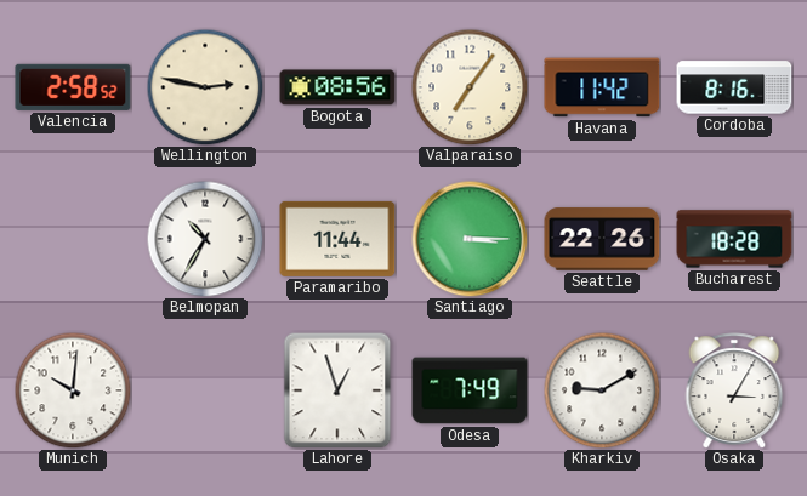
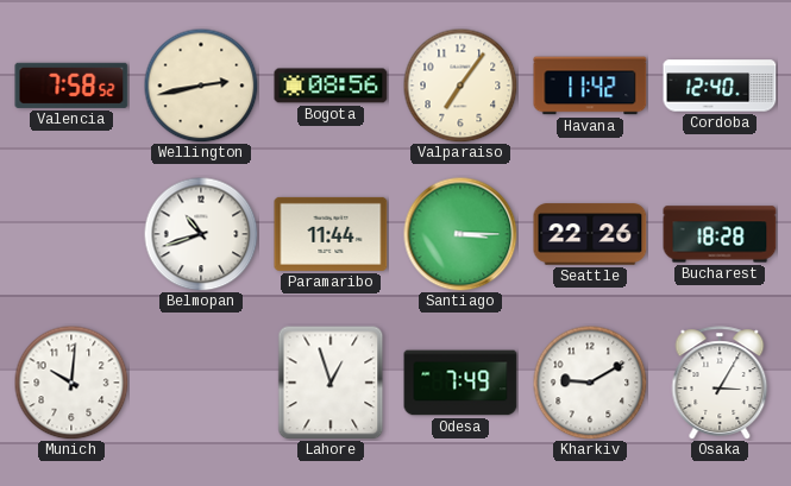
Valencia: 2:58 -> 7:58
Wellington: 2:47 -> 2:43
Cordoba: 8:16 -> 12:40
Belmopan: 10:35 -> 10:42
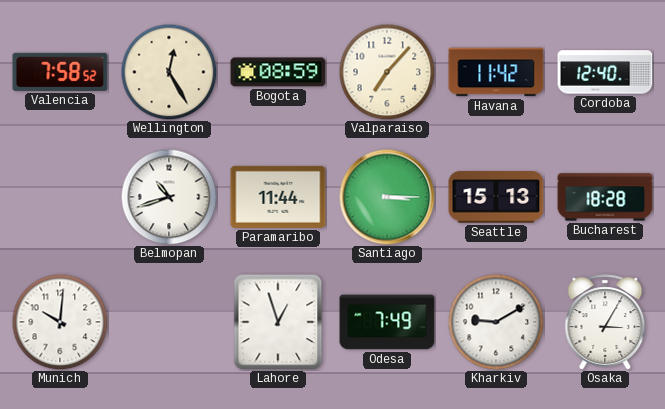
Wellington: 2:43 -> 12:25
Bogota: 08:56 -> 08:59
Valparaiso: 7:06 -> 7:07
Seattle: 22:26 -> 15:13
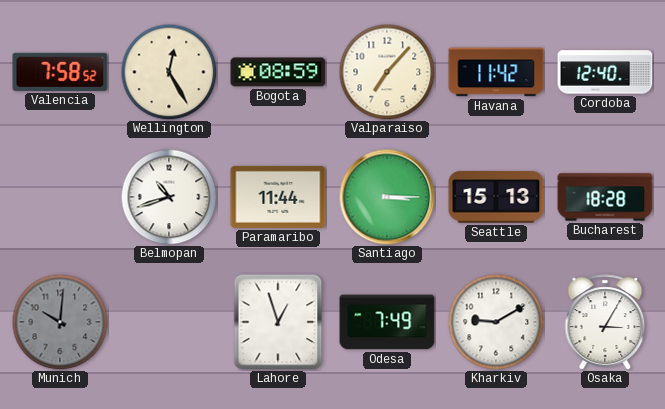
Munich dial: white -> grey
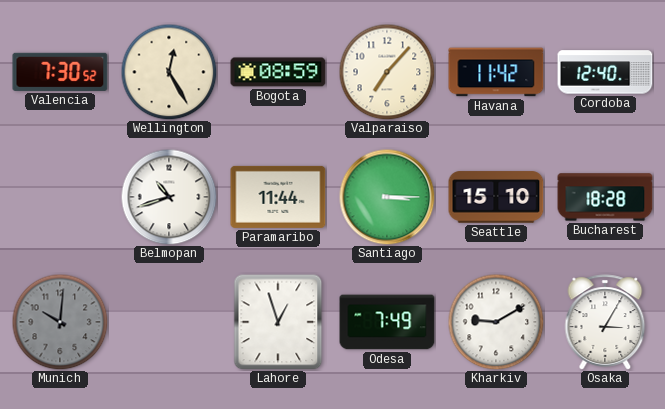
Valencia: 7:58 -> 7:30
Seattle: 15:13 -> 15:10
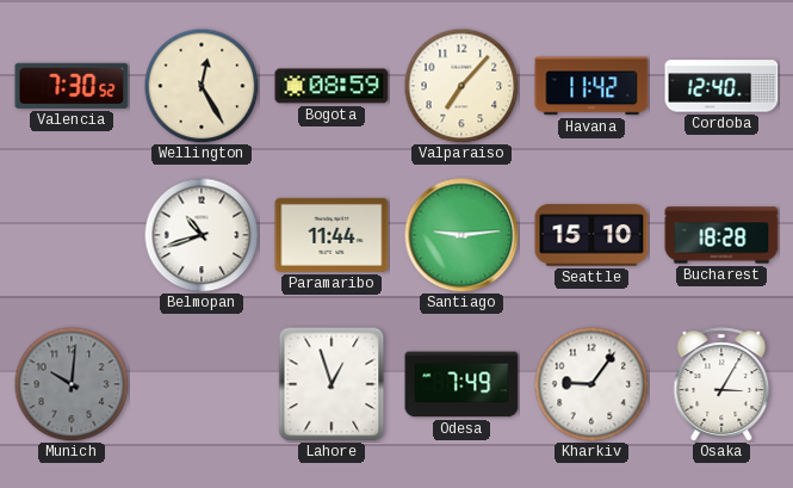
Santiago: 3:15 -> 9:14
Kharkiv: 9:10 -> 9:06
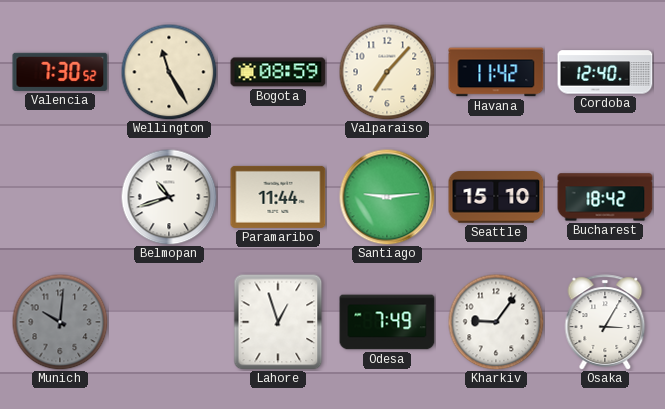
Wellington: 12:25 -> 11:25
Bucharest: 18:28 -> 18:42
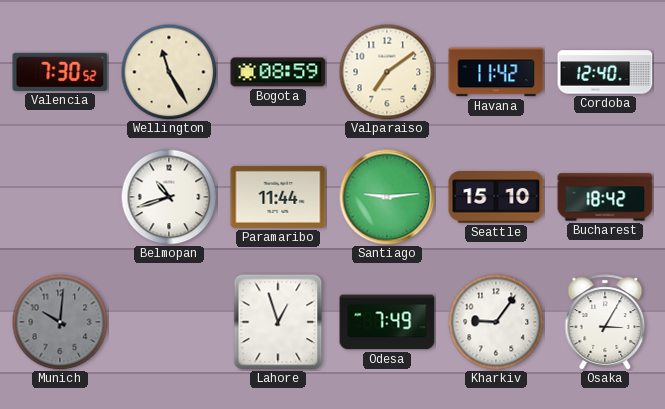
Valparaiso: 7:07 -> 7:09
